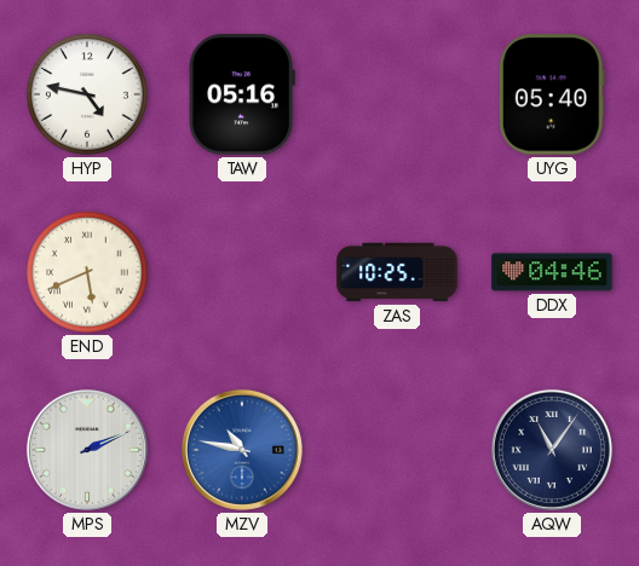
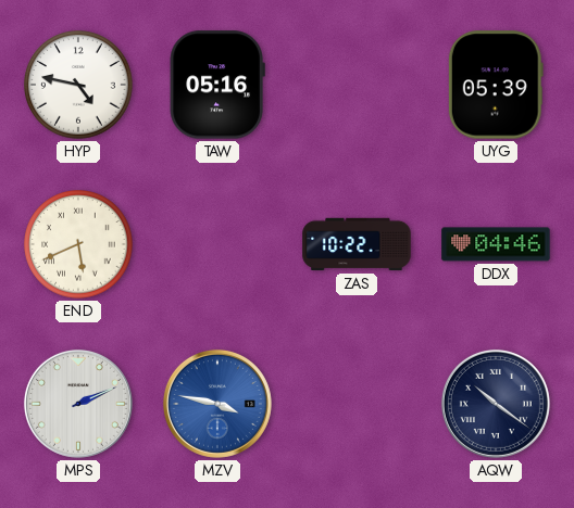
UYG: 05:40 -> 05:39
ZAS: 10:25 -> 10:22
MZV: 10:47 -> 3:47
AQW: 11:06 -> 10:21
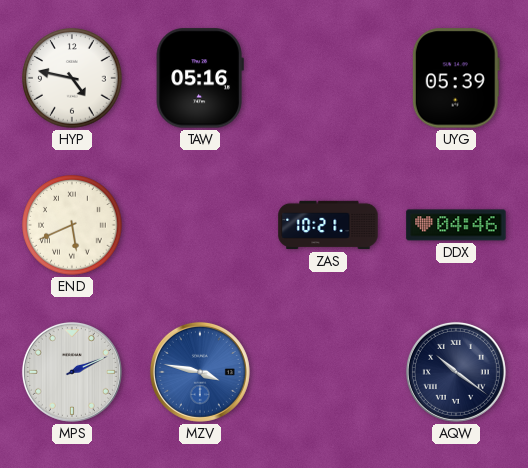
ZAS: 10:22 -> 10:21
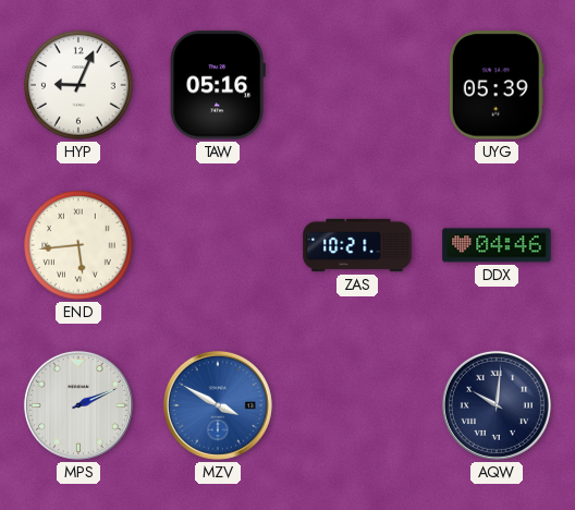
HYP: 4:47 -> 9:04
END: 5:41 -> 5:44
MZV: 3:47 -> 3:50
AQW: 10:21 -> 10:01
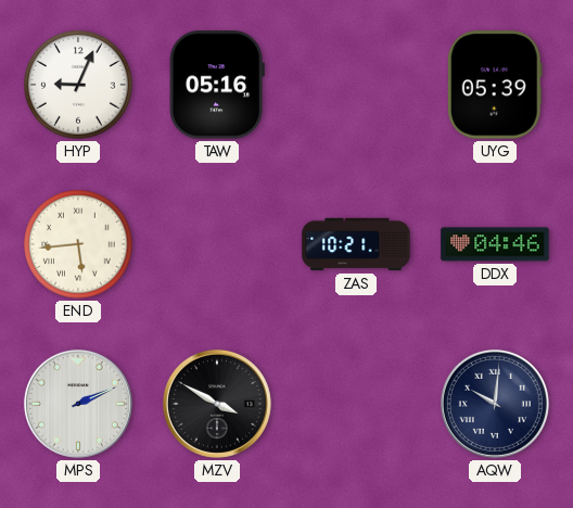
MZV dial: blue -> black
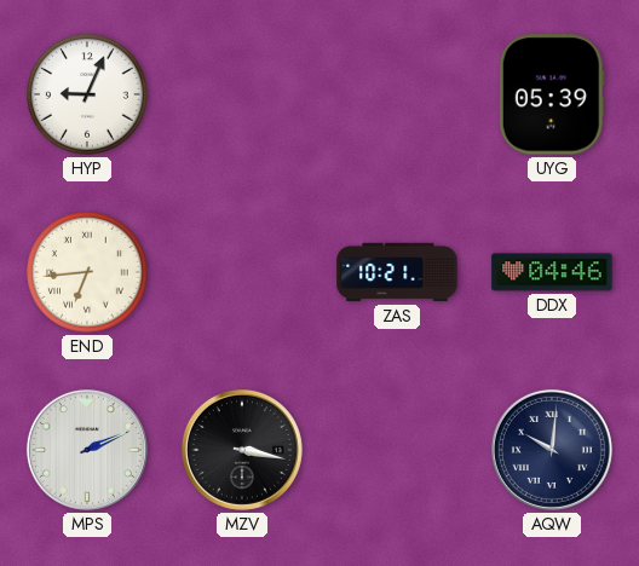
TAW: 05:16 -> none
END: 5:44 -> 6:44
MZV: 3:50 -> 3:17
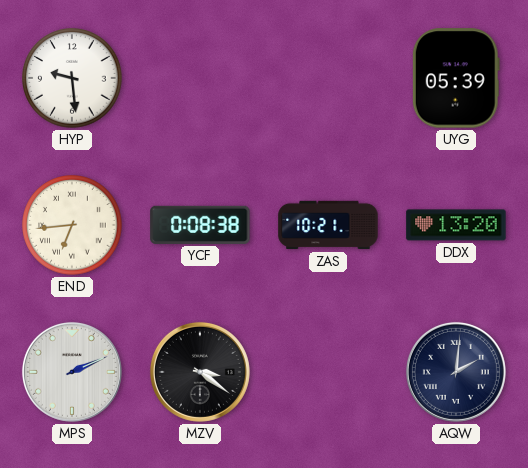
HYP: 9:04 -> 9:29
YCF: none -> 0:08
DDX: 04:46 -> 13:20
MZV: 3:17 -> 3:21
AQW: 10:01 -> 2:01
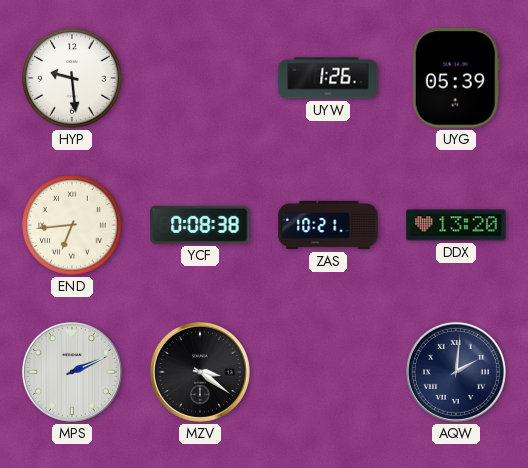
UYW: none -> 1:26
